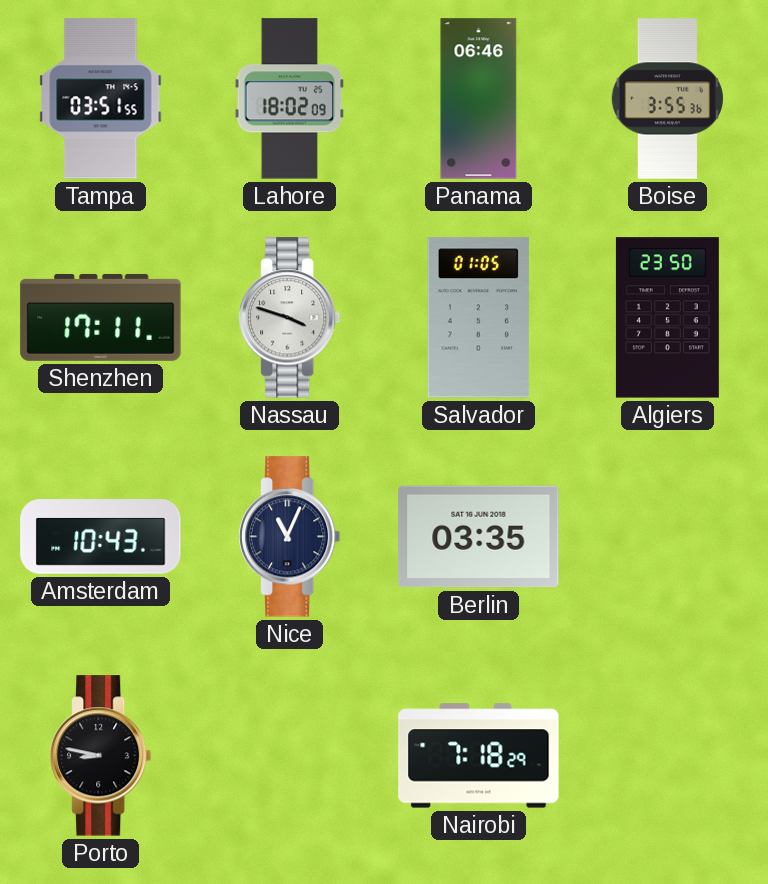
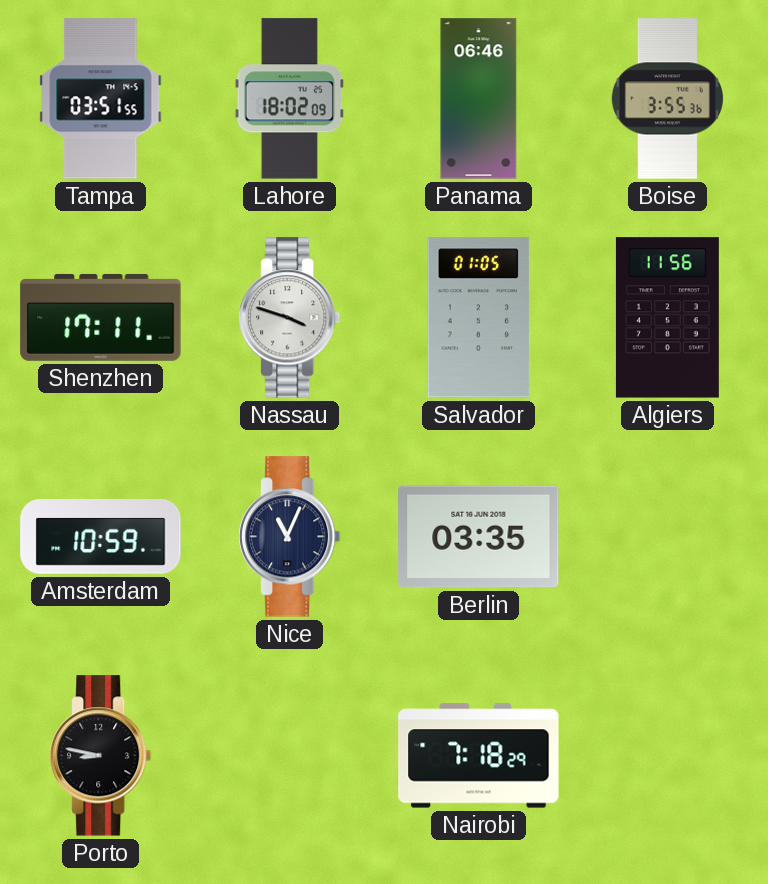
Algiers: 23:50 -> 11:56
Amsterdam: 10:43 -> 10:59
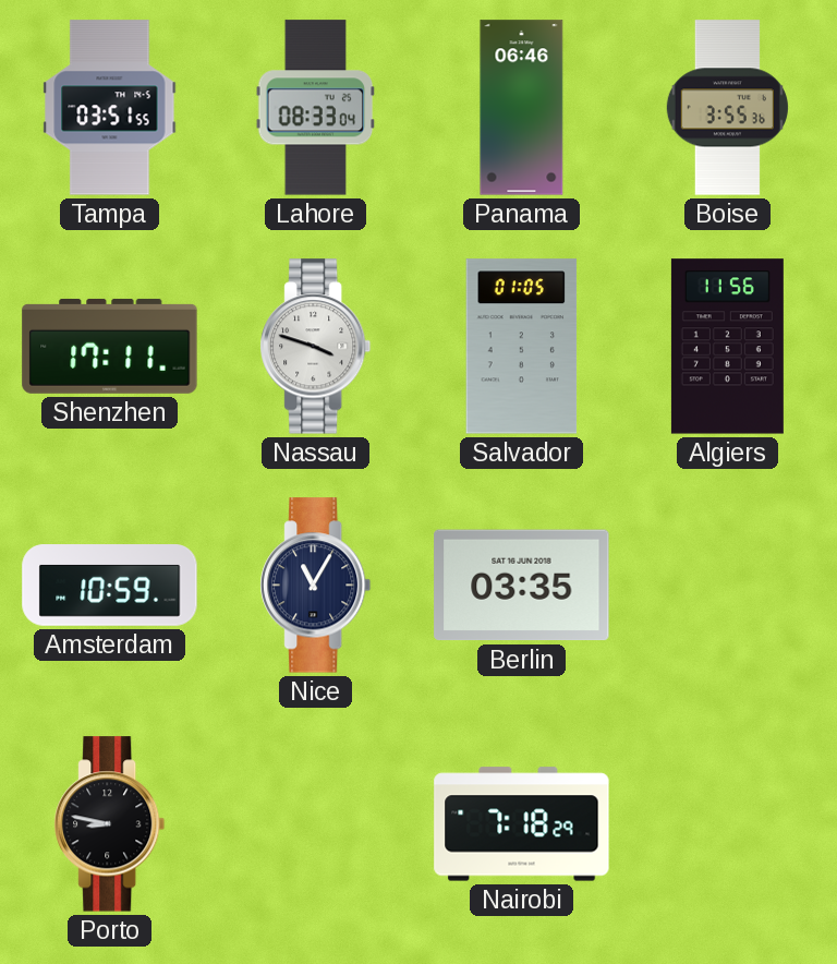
Lahore: 18:02 -> 08:33
Nice: 11:04 -> 11:05
